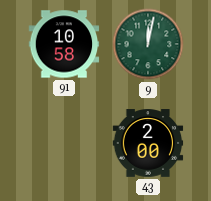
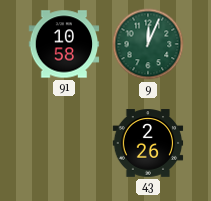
9: 12:02 -> 12:04
43: 2:00 -> 2:26
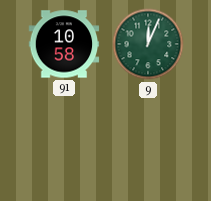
43: 2:26 -> none
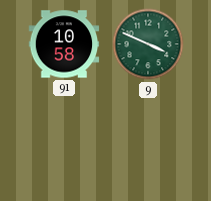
9: 12:04 -> 3:49
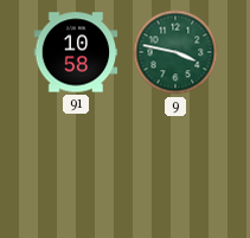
9: 3:49 -> 3:47
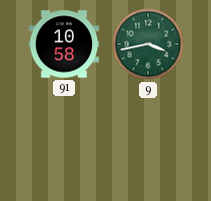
9: 3:47 -> 3:43
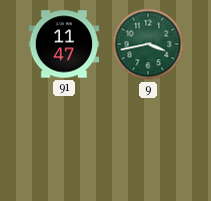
91: 10:58 -> 11:47
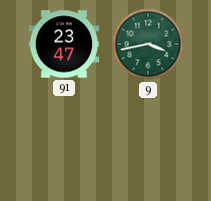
91: 11:47 -> 23:47
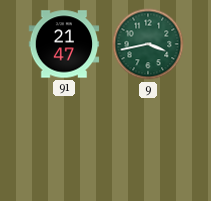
91: 23:47 -> 21:47
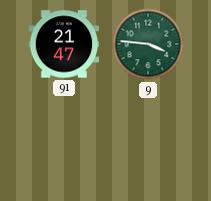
9: 3:43 -> 3:46
